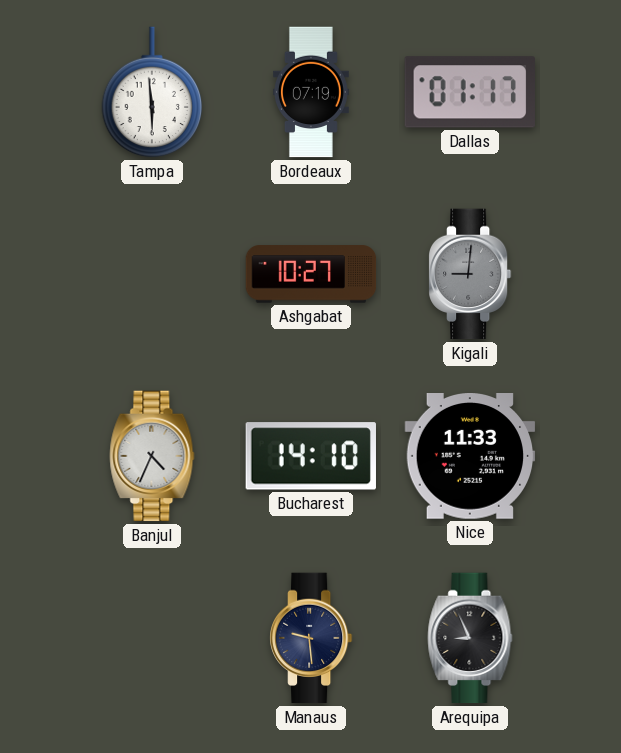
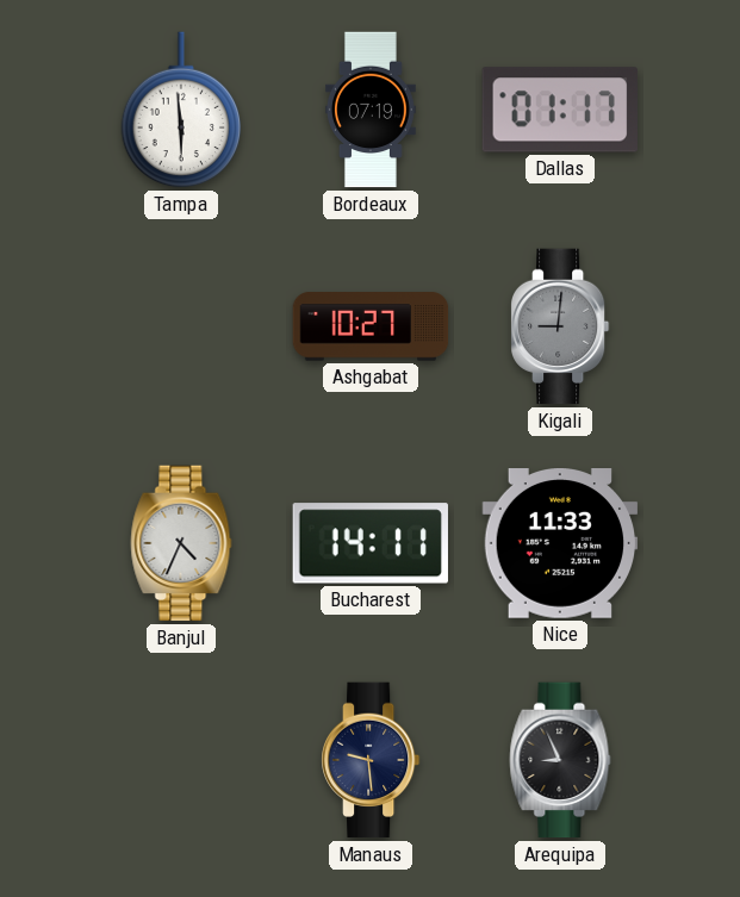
Bucharest: 14:10 -> 14:11
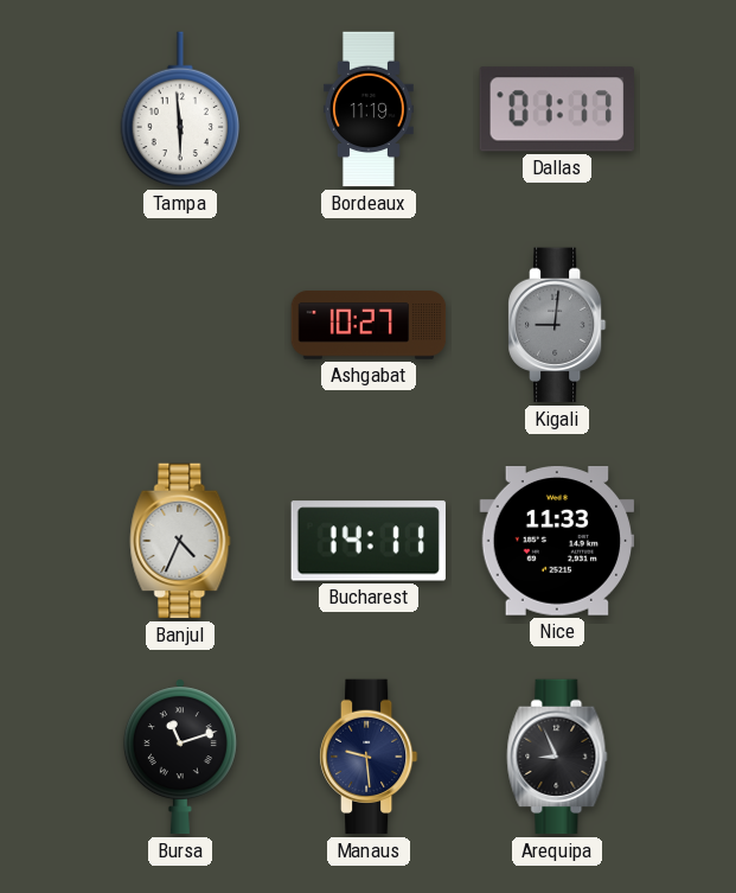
Bordeaux: 07:19 -> 11:19
Bursa: none -> 11:12
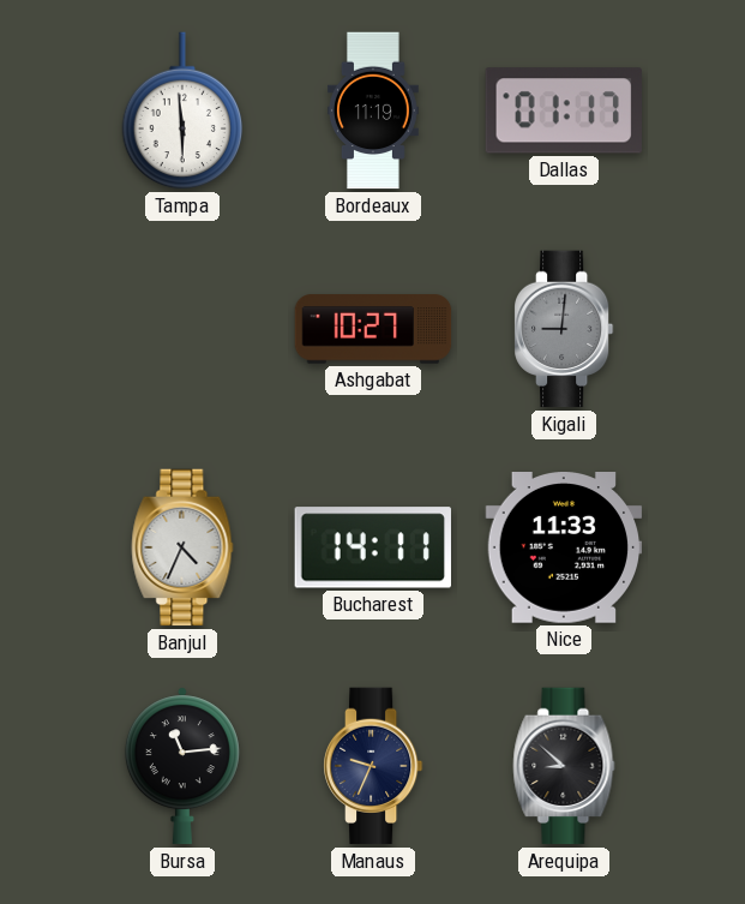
Bursa: 11:12 -> 11:14
Manaus: 9:29 -> 9:34
Arequipa: 8:56 -> 8:52
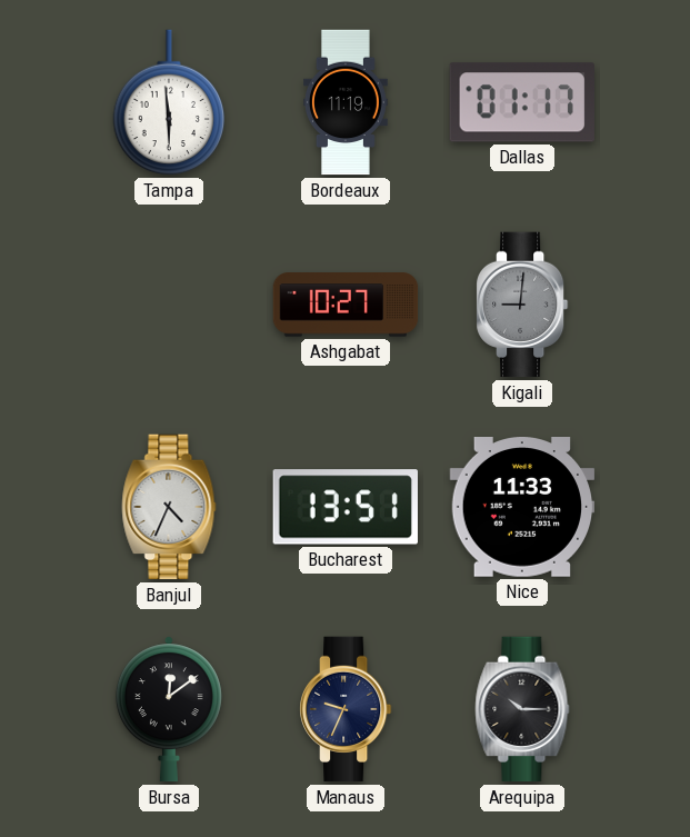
Bucharest: 14:11 -> 13:51
Bursa: 11:14 -> 12:09
Arequipa: 8:52 -> 10:15
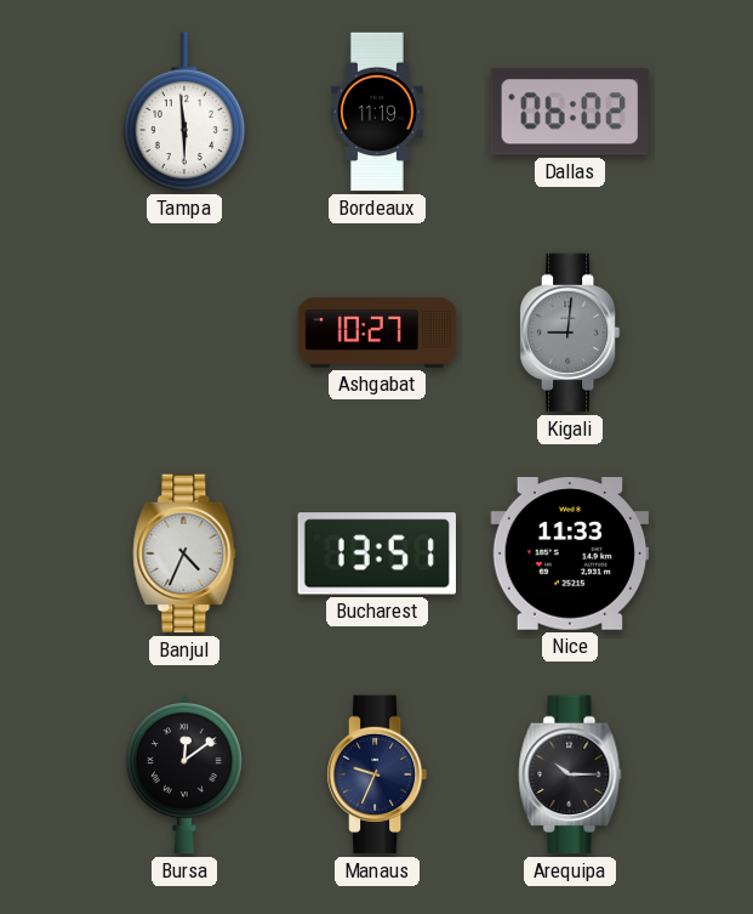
Dallas: 01:17 -> 06:02
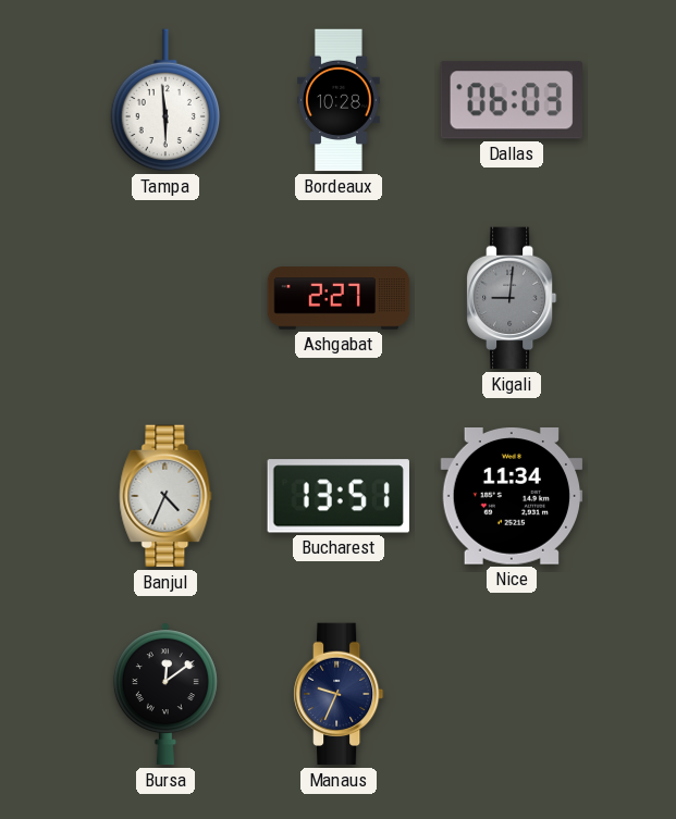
Bordeaux: 11:19 -> 10:28
Dallas: 06:02 -> 06:03
Ashgabat: 10:27 -> 2:27
Nice: 11:33 -> 11:34
Arequipa: 10:15 -> none
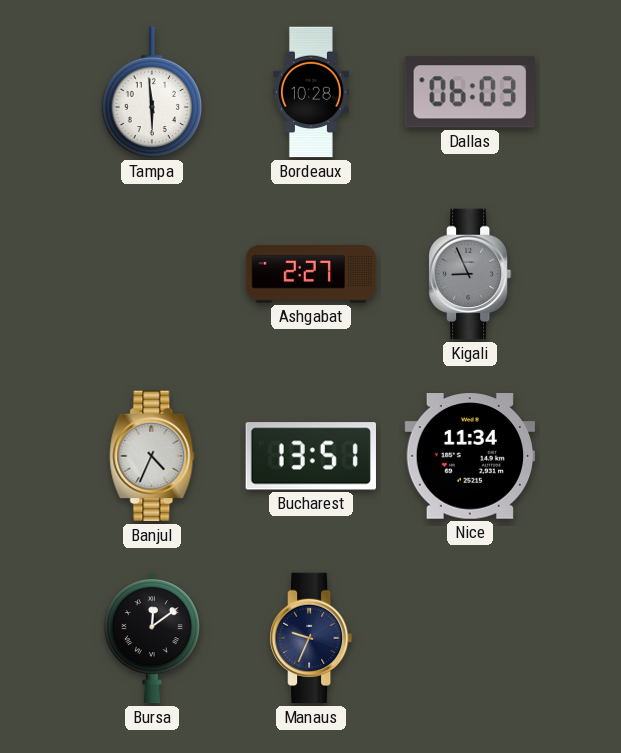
Kigali: 9:01 -> 8:56
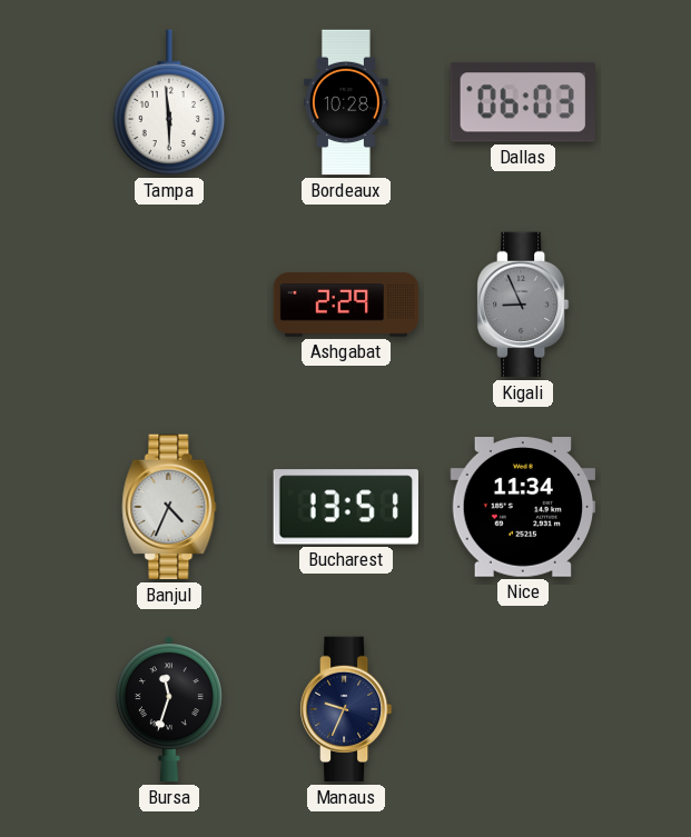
Ashgabat: 2:27 -> 2:29
Bursa: 12:09 -> 11:33
